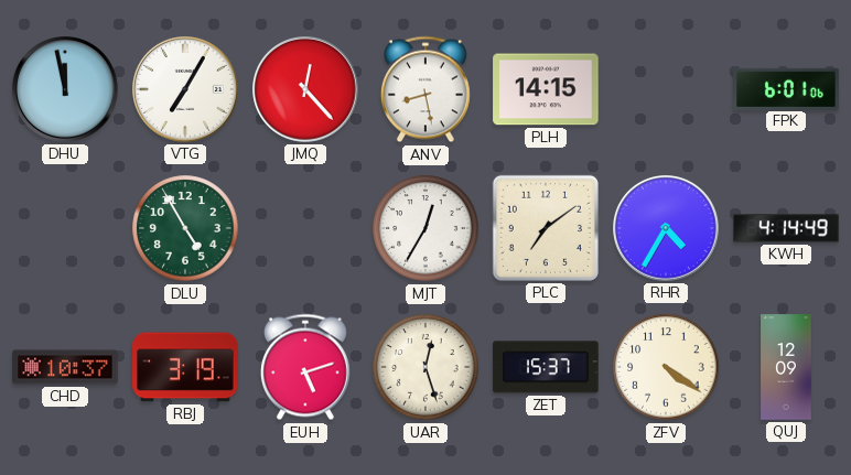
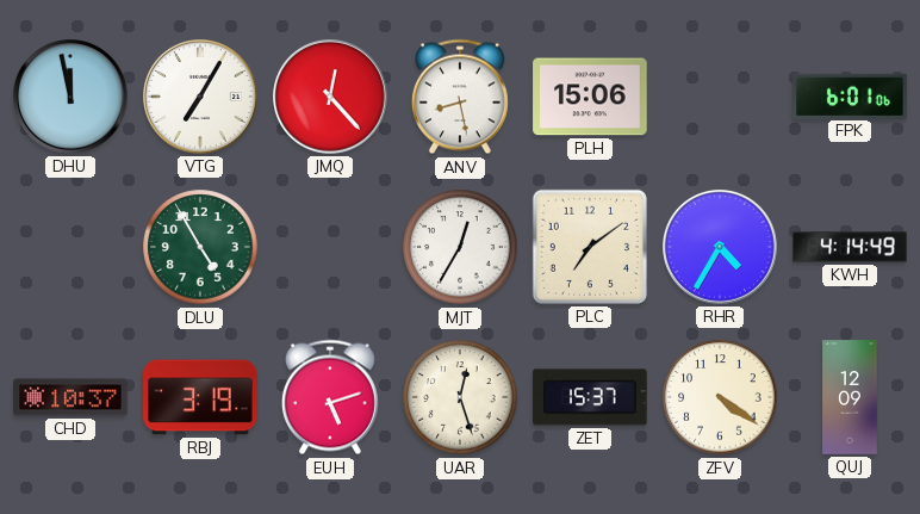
PLH: 14:15 -> 15:06
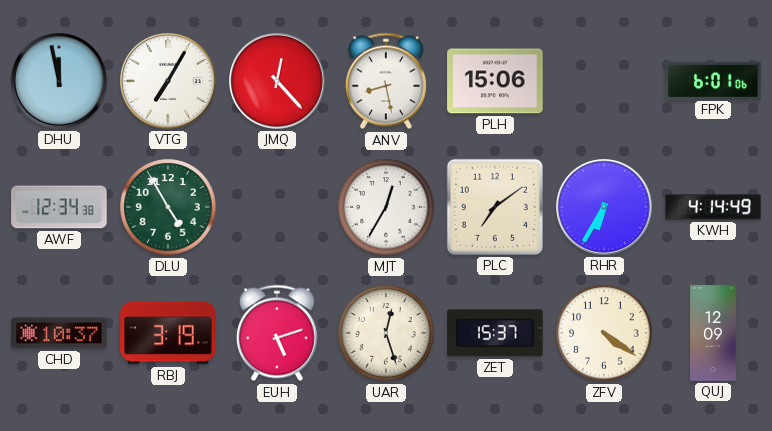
AWF: none -> 12:34
RHR: 4:35 -> 6:35
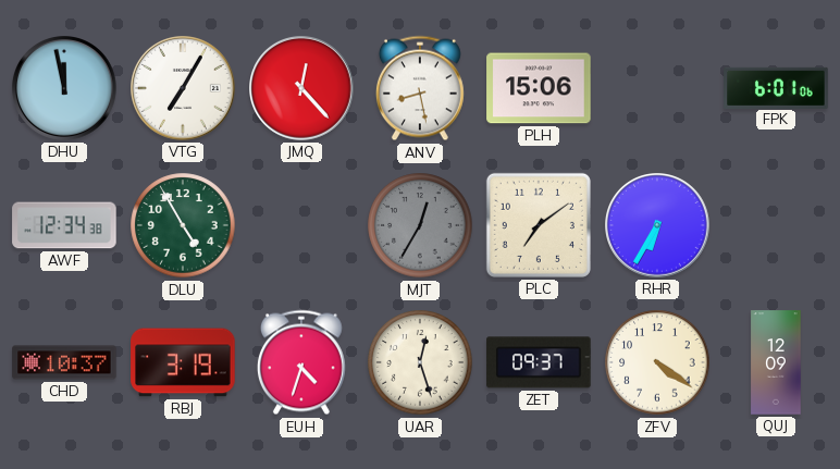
MJT dial: white -> grey
KWH: 4:14 -> none
EUH: 5:12 -> 4:33
ZET: 15:37 -> 09:37
